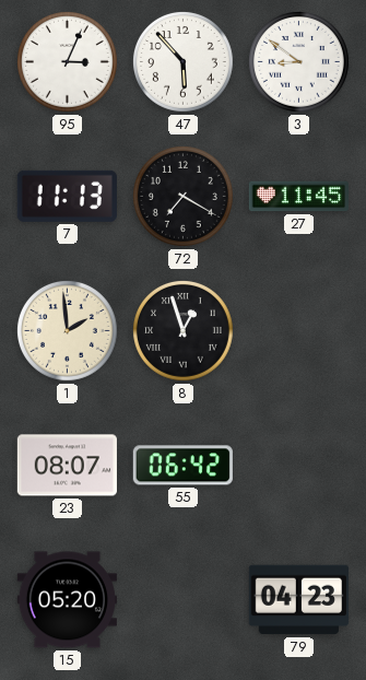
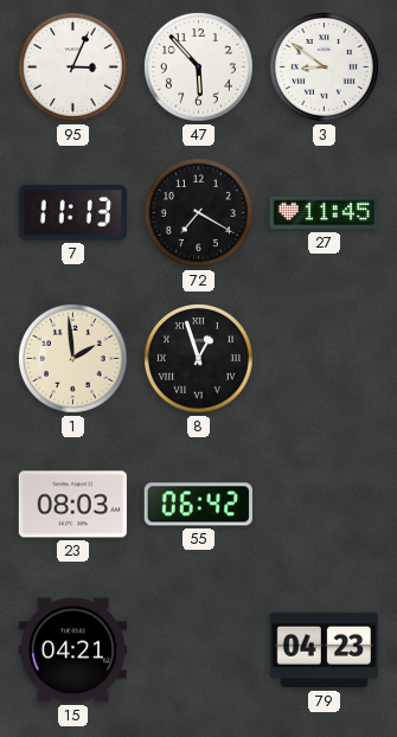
23: 08:07 -> 08:03
15: 05:20 -> 04:21
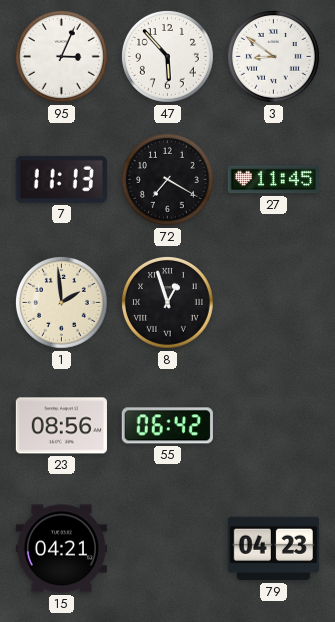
23: 08:03 -> 08:56
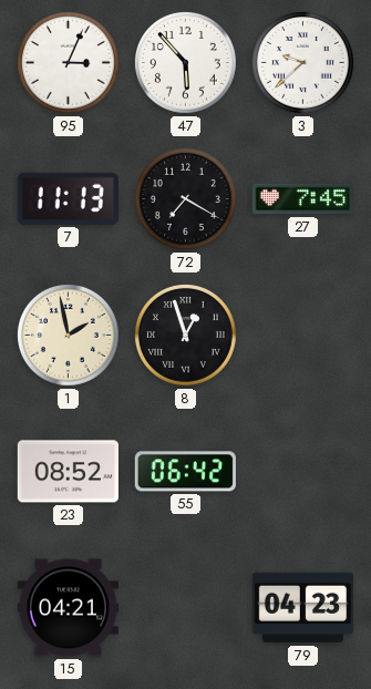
3: 8:51 -> 9:38
27: 11:45 -> 7:45
1: 1:59 -> 1:58
23: 08:56 -> 08:52
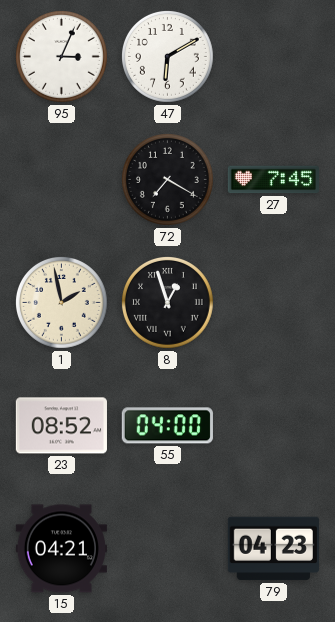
47: 5:53 -> 6:10
3: 9:38 -> none
7: 11:13 -> none
55: 06:42 -> 04:00
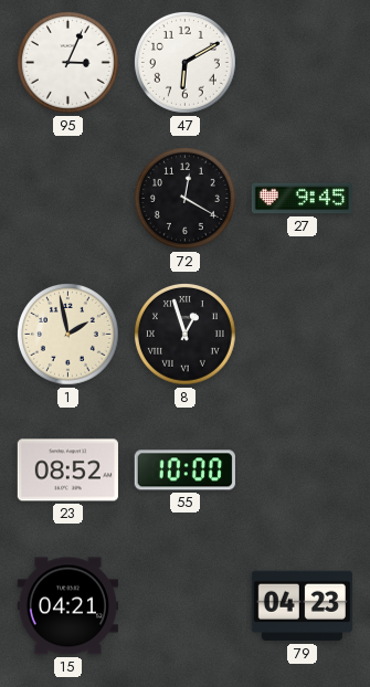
72: 7:20 -> 12:20
27: 7:45 -> 9:45
55: 04:00 -> 10:00
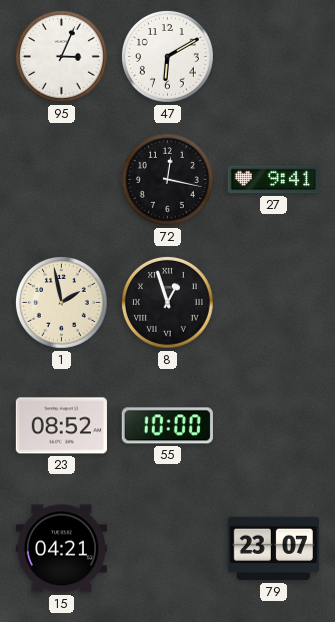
72: 12:20 -> 12:17
27: 9:45 -> 9:41
79: 04:23 -> 23:07
